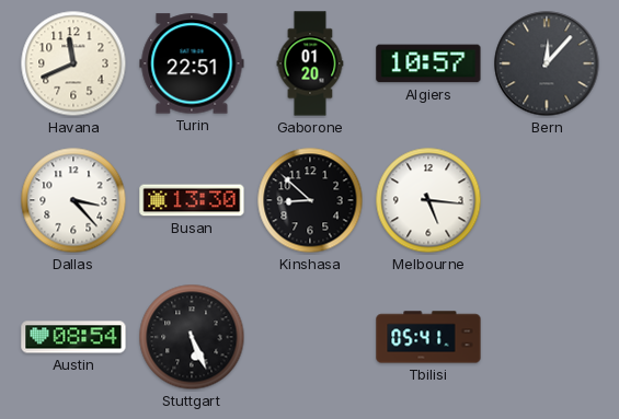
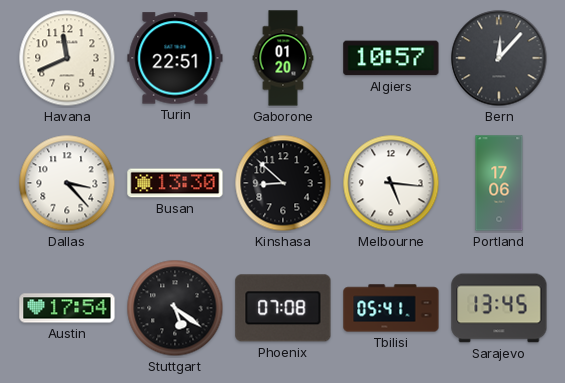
Portland: none -> 17:06
Austin: 08:54 -> 17:54
Stuttgart: 5:26 -> 5:21
Phoenix: none -> 07:08
Sarajevo: none -> 13:45
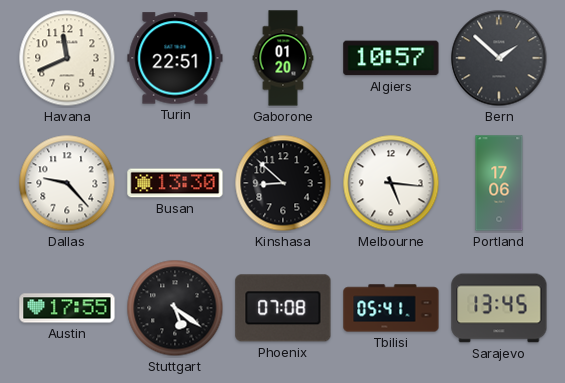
Bern: 12:07 -> 1:52
Dallas: 3:23 -> 9:23
Austin: 17:54 -> 17:55
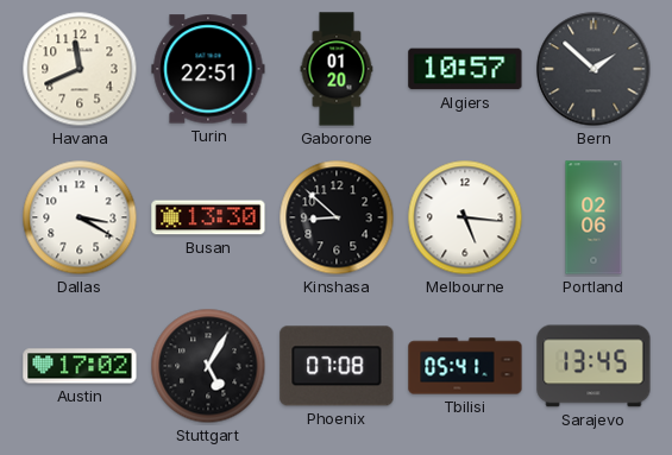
Dallas: 9:23 -> 3:20
Portland: 17:06 -> 02:06
Austin: 17:55 -> 17:02
Stuttgart: 5:21 -> 5:05
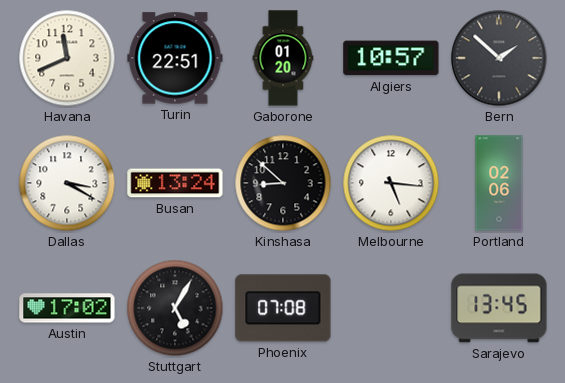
Busan: 13:30 -> 13:24
Tbilisi: 05:41 -> none
